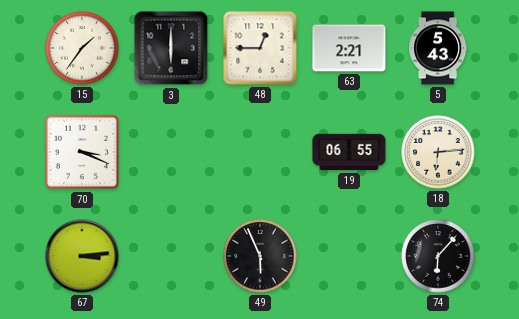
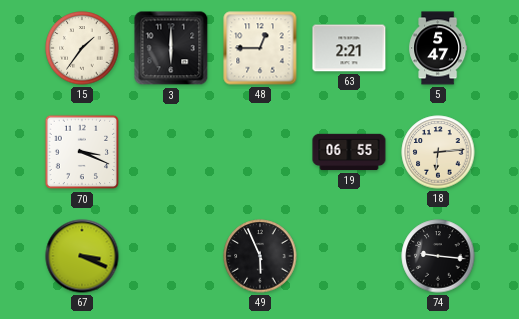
5: 5:43 -> 5:47
67: 3:14 -> 3:19
74: 6:07 -> 9:16
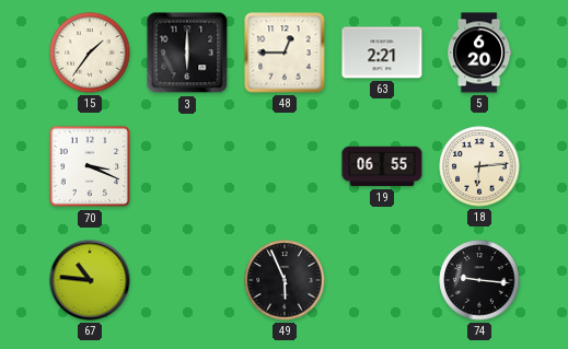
5: 5:47 -> 6:20
67: 3:19 -> 10:46
